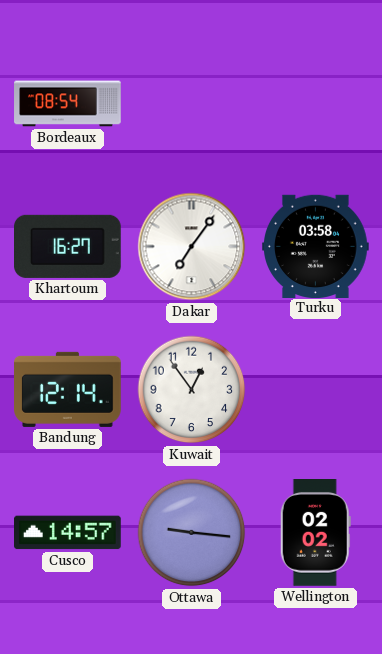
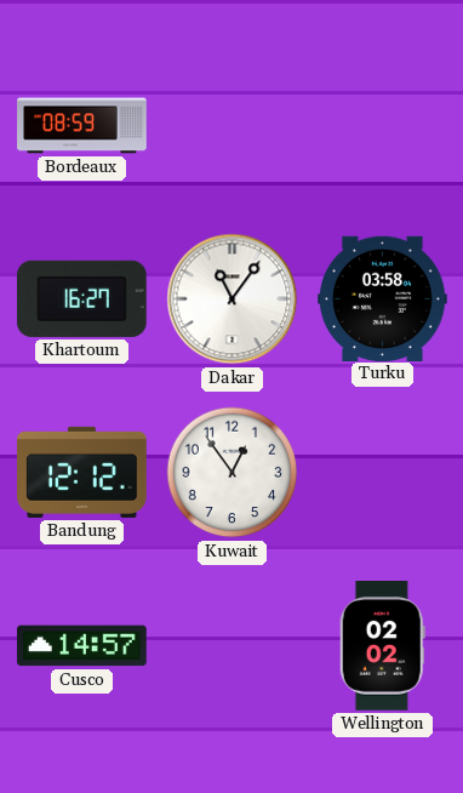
Bordeaux: 08:54 -> 08:59
Dakar: 7:06 -> 11:06
Bandung: 12:14 -> 12:12
Ottawa: 9:16 -> none
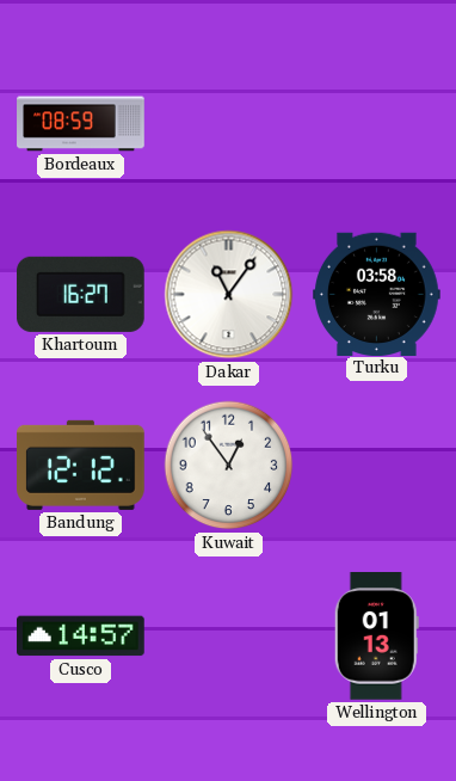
Wellington: 02:02 -> 01:13
